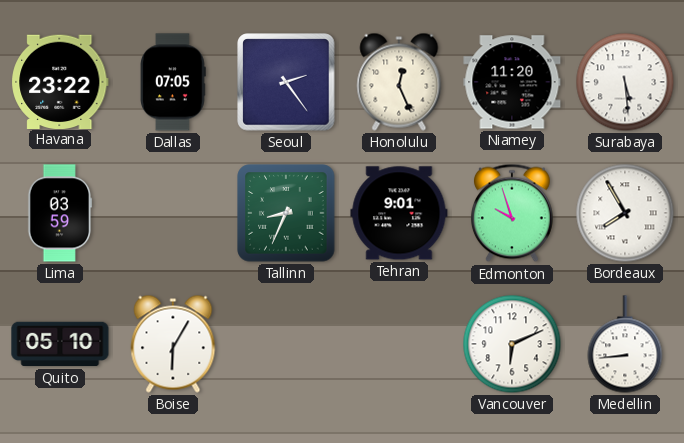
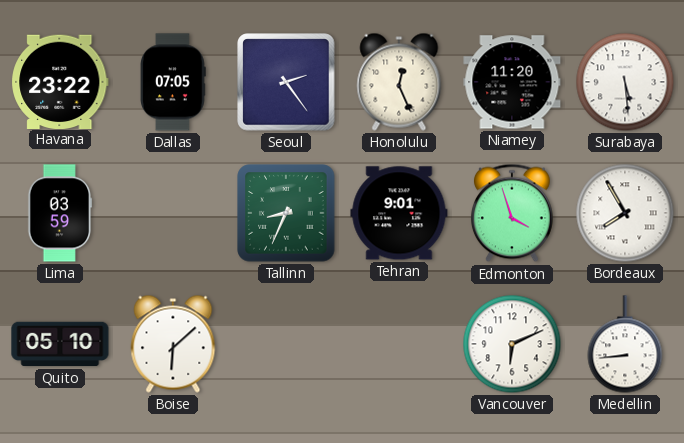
Edmonton: 9:57 -> 3:57
Boise: 6:05 -> 6:08
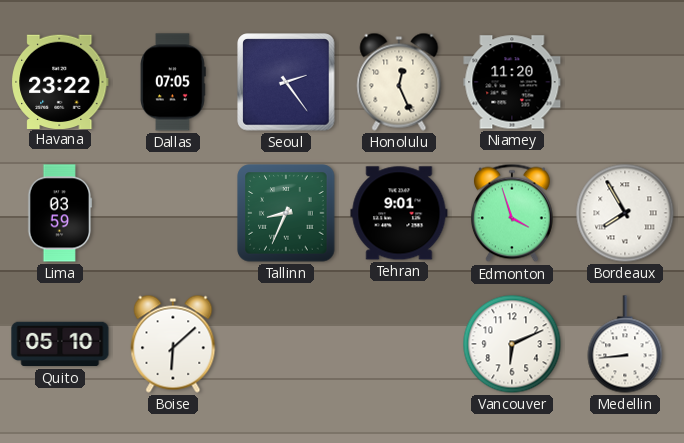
Surabaya: 5:29 -> none
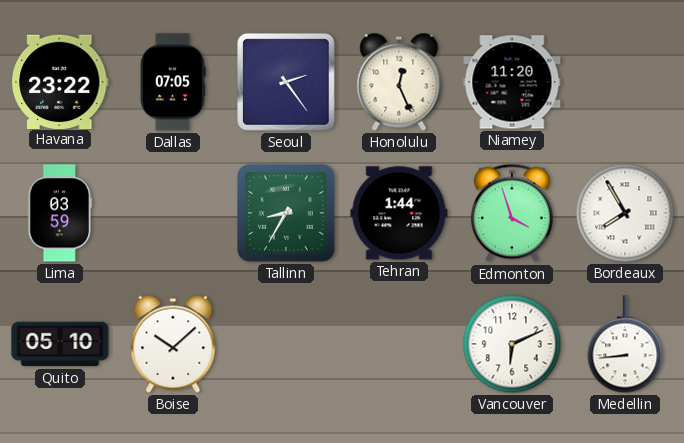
Tallinn: 8:34 -> 8:35
Tehran: 9:01 -> 1:44
Boise: 6:08 -> 10:08
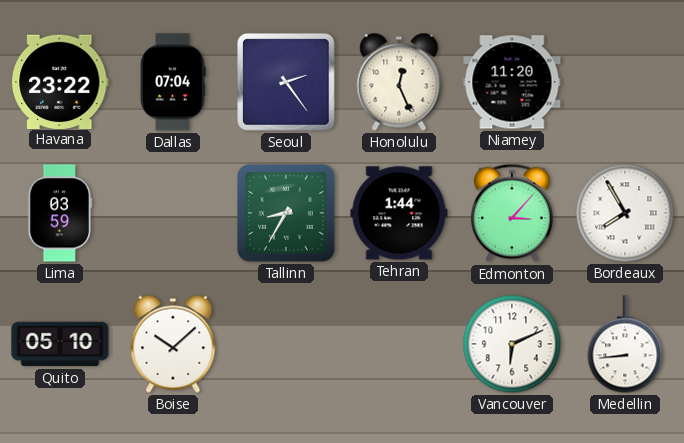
Dallas: 07:05 -> 07:04
Edmonton: 3:57 -> 3:07
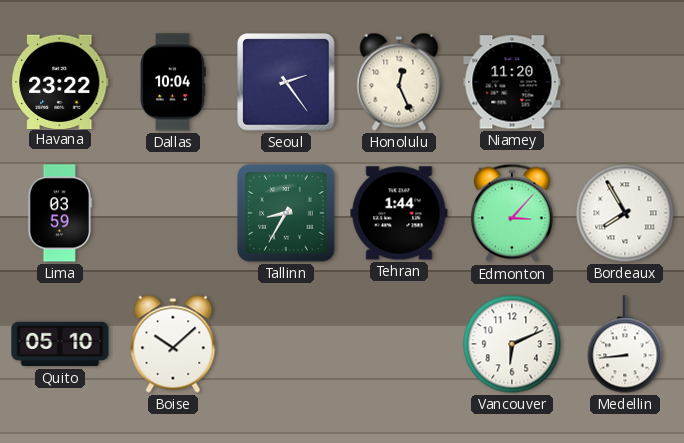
Dallas: 07:04 -> 10:04
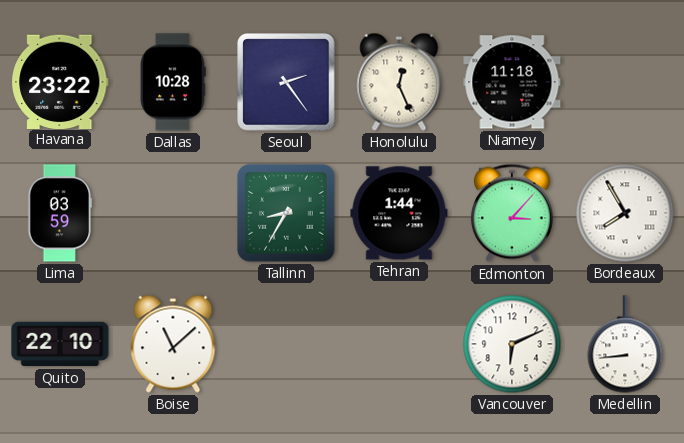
Dallas: 10:04 -> 10:28
Niamey: 11:20 -> 11:18
Quito: 05:10 -> 22:10
Boise: 10:08 -> 11:08
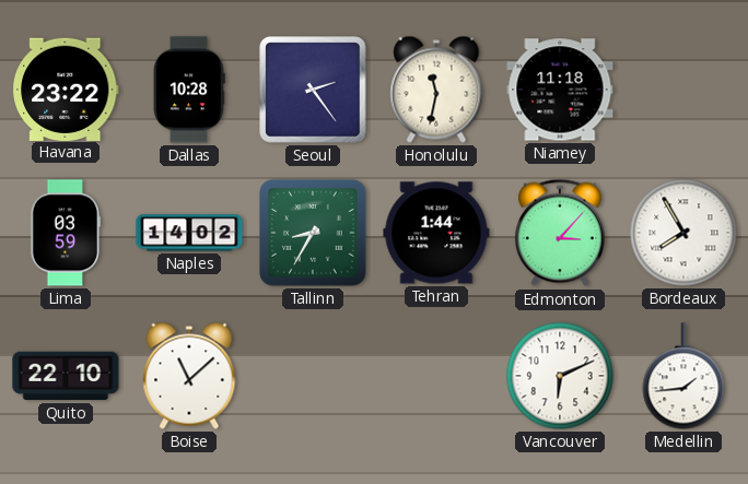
Honolulu: 12:26 -> 11:32
Naples: none -> 14:02
Medellin: 8:44 -> 1:44
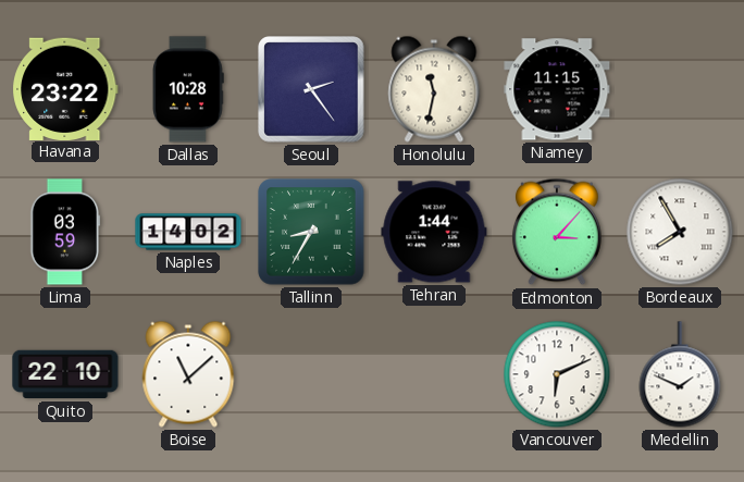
Niamey: 11:18 -> 11:15
Medellin: 1:44 -> 1:49
